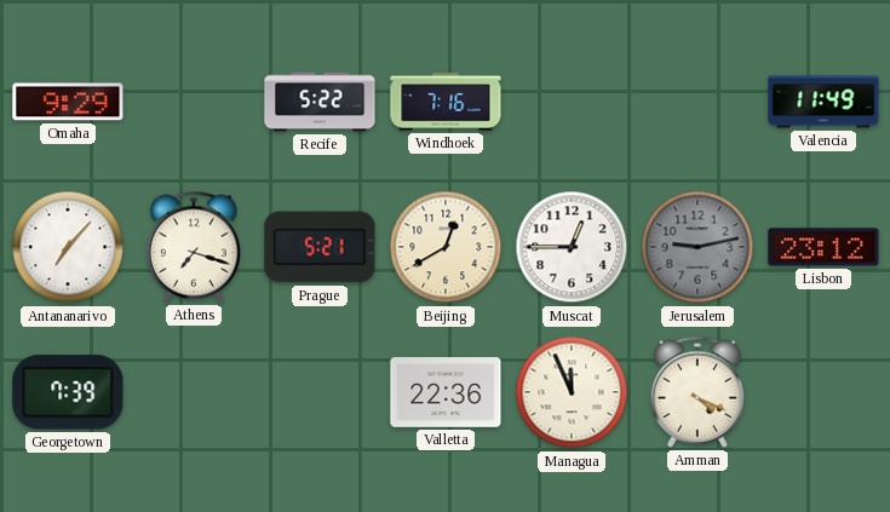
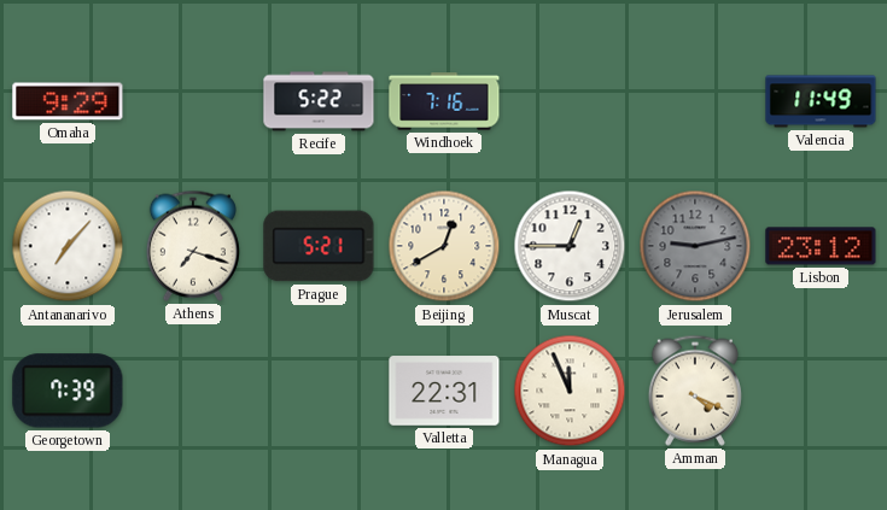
Valletta: 22:36 -> 22:31
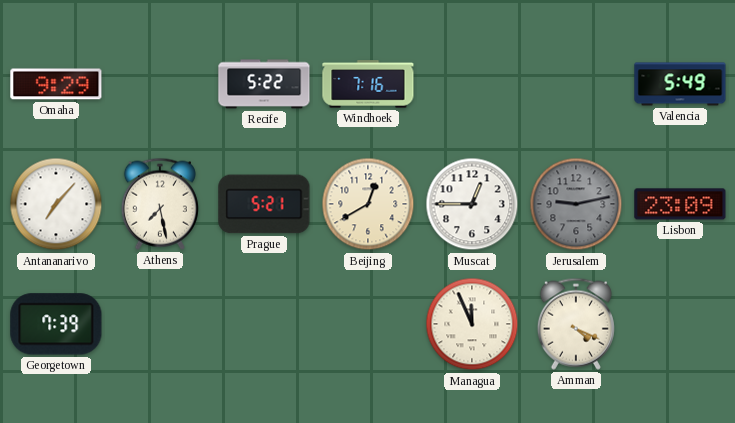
Valencia: 11:49 -> 5:49
Athens: 7:18 -> 7:28
Lisbon: 23:12 -> 23:09
Valletta: 22:31 -> none
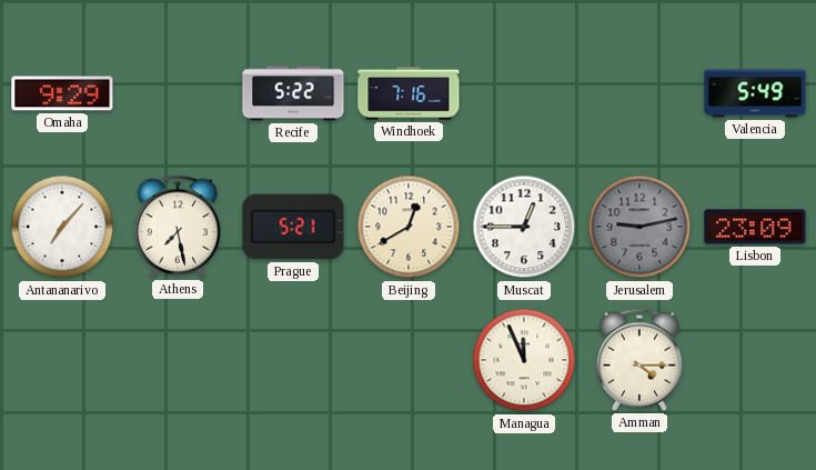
Georgetown: 7:39 -> none
Amman: 4:19 -> 4:15
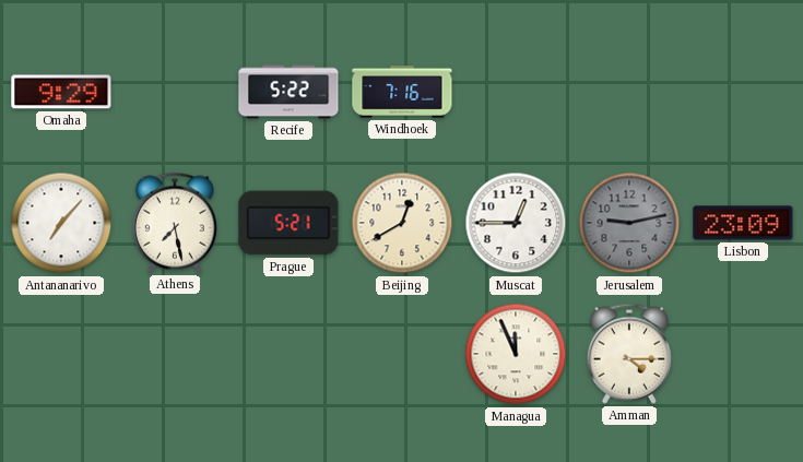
Valencia: 5:49 -> none
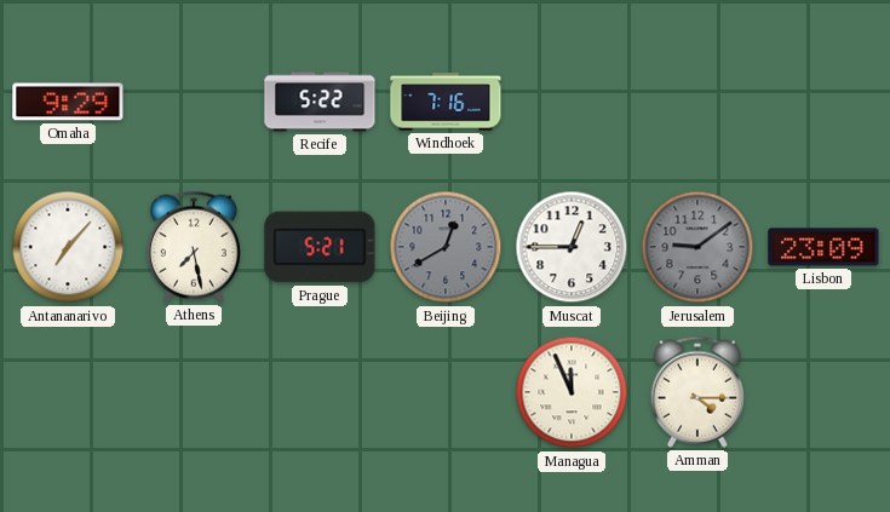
Beijing dial: cream -> grey
Jerusalem: 9:13 -> 9:09
